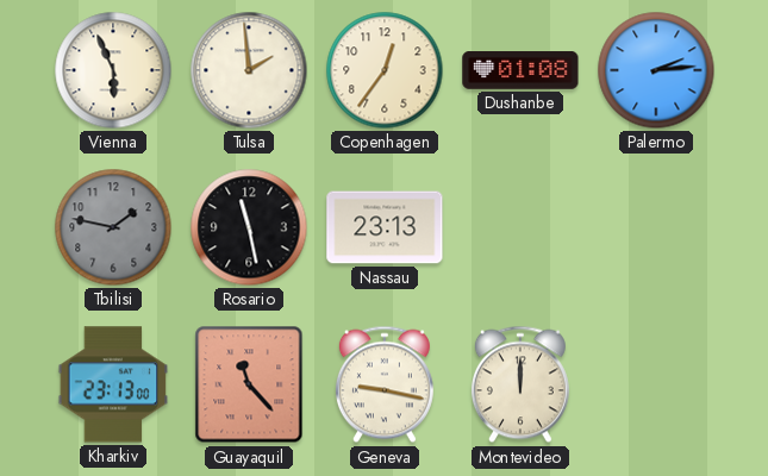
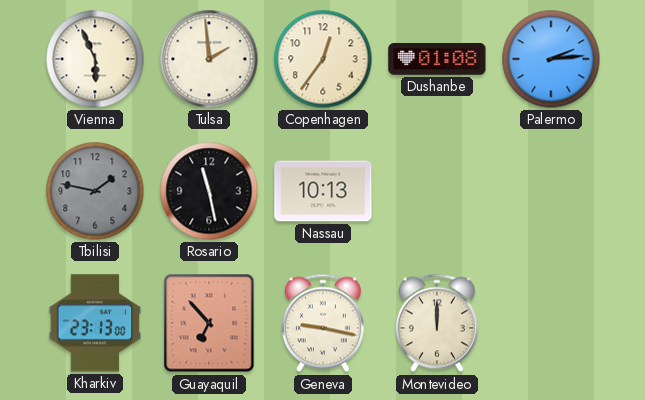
Nassau: 23:13 -> 10:13
Guayaquil: 11:23 -> 6:53
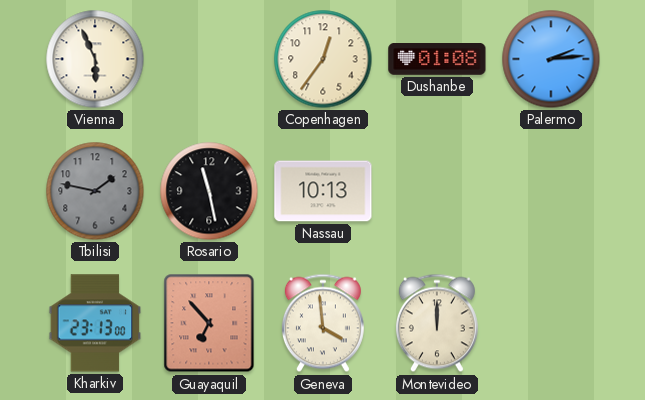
Tulsa: 1:59 -> none
Geneva: 9:17 -> 3:59
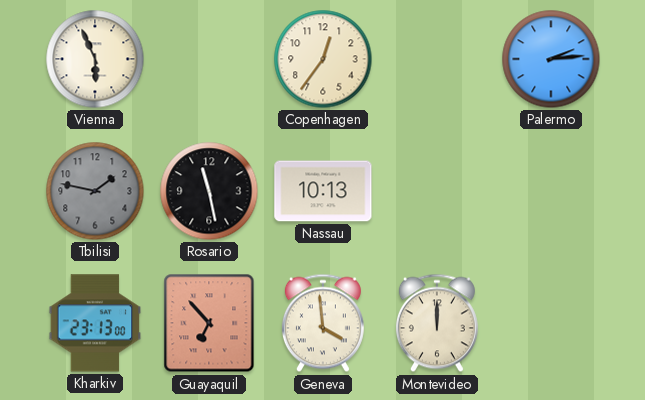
Dushanbe: 01:08 -> none
